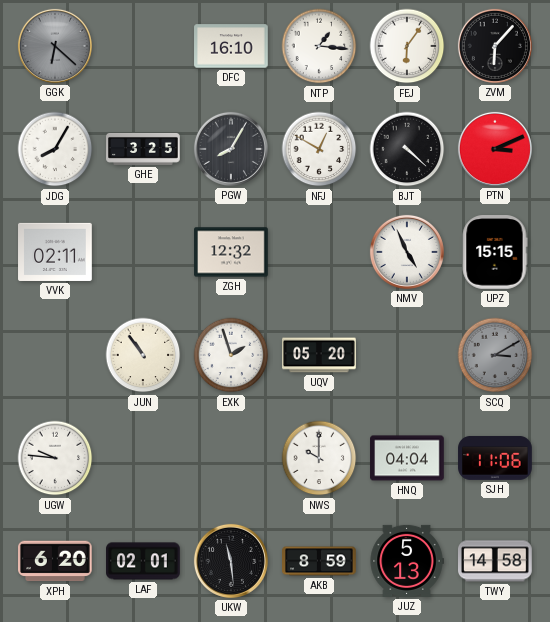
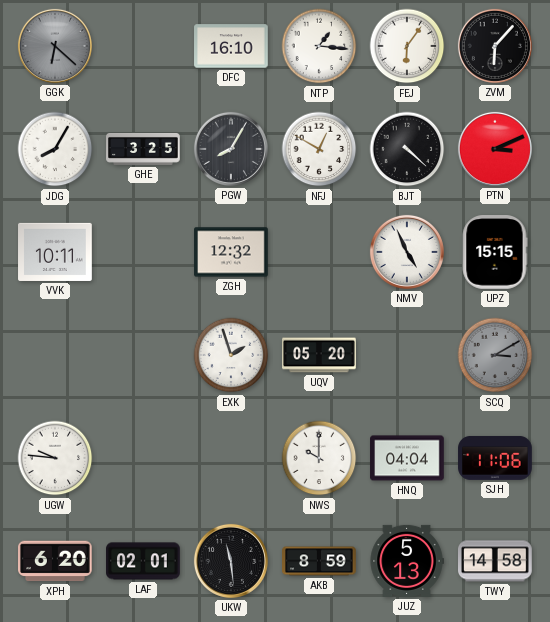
VVK: 02:11 -> 10:11
JUN: 10:54 -> none
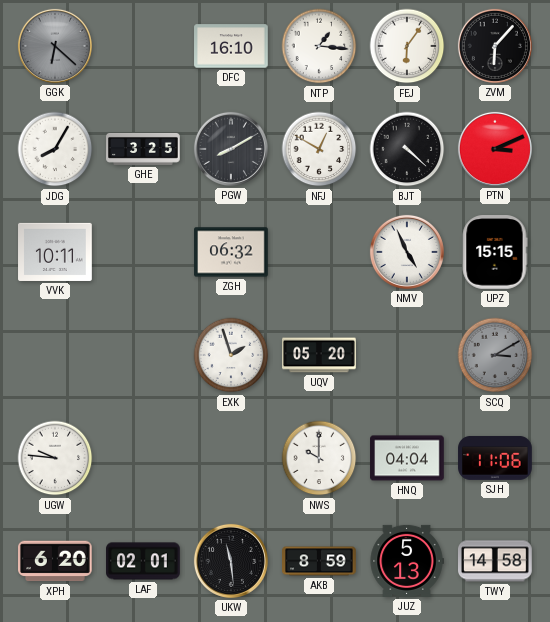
PGW: 8:05 -> 8:10
ZGH: 12:32 -> 06:32
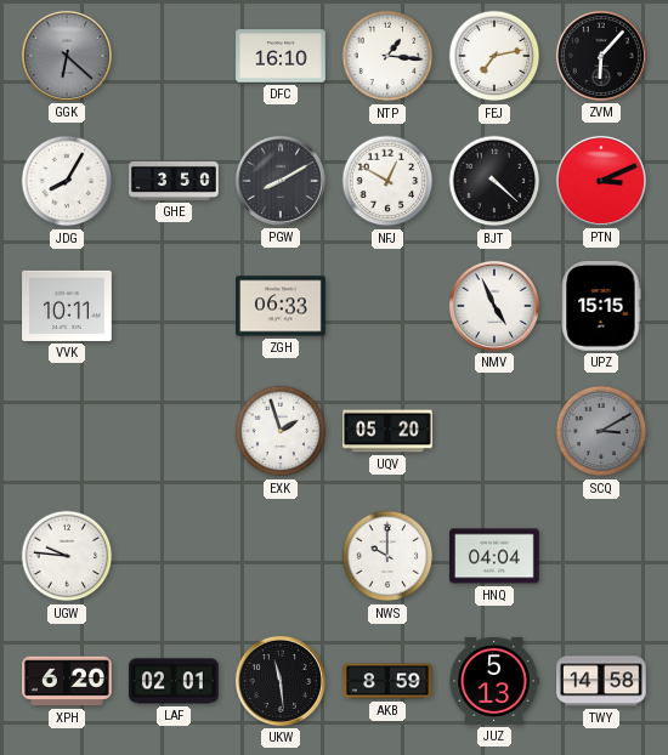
FEJ: 6:06 -> 7:13
GHE: 3:25 -> 3:50
ZGH: 06:32 -> 06:33
SJH: 11:06 -> none
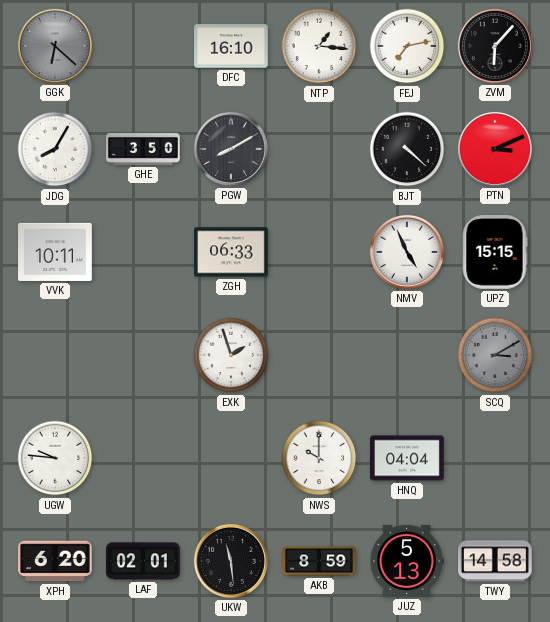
NFJ: 12:50 -> none
UQV: 05:20 -> none
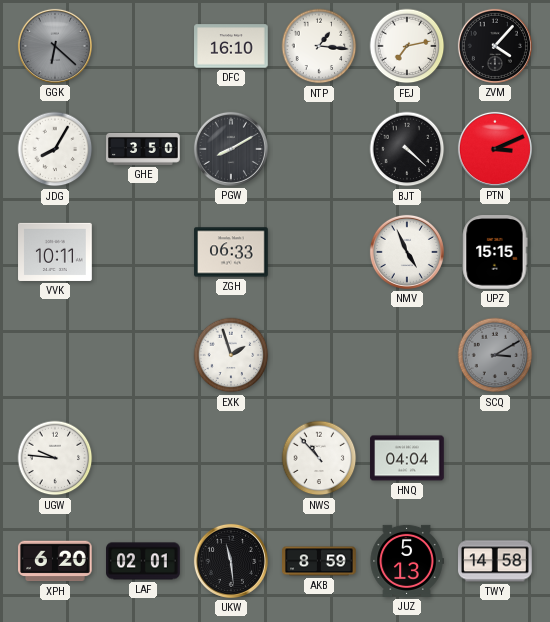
ZVM: 6:07 -> 4:07
NWS: 10:00 -> 10:53
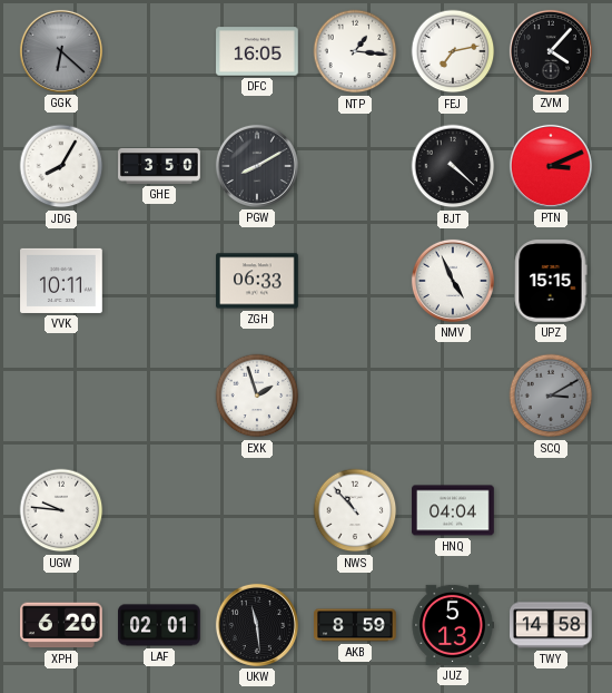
DFC: 16:10 -> 16:05
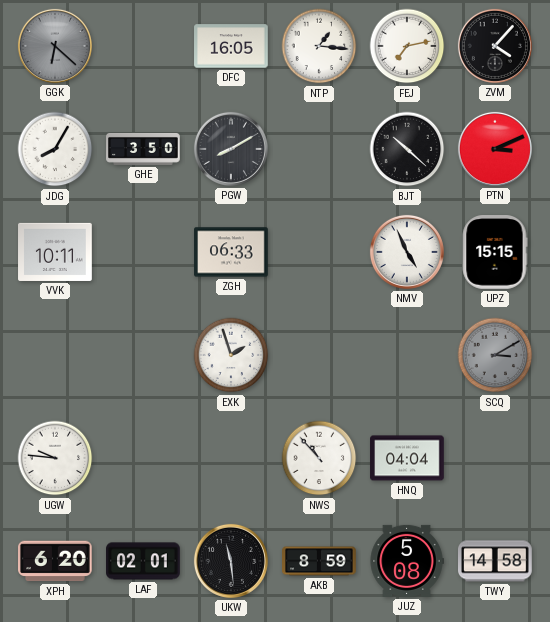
BJT: 4:22 -> 10:22
JUZ: 5:13 -> 5:08
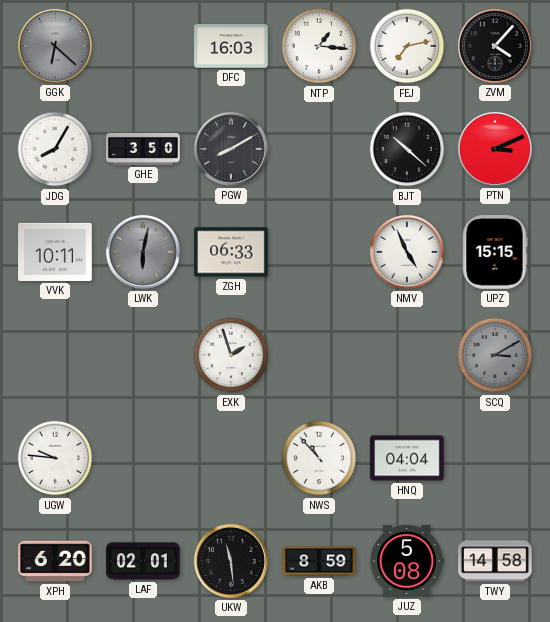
DFC: 16:05 -> 16:03
LWK: none -> 6:02
